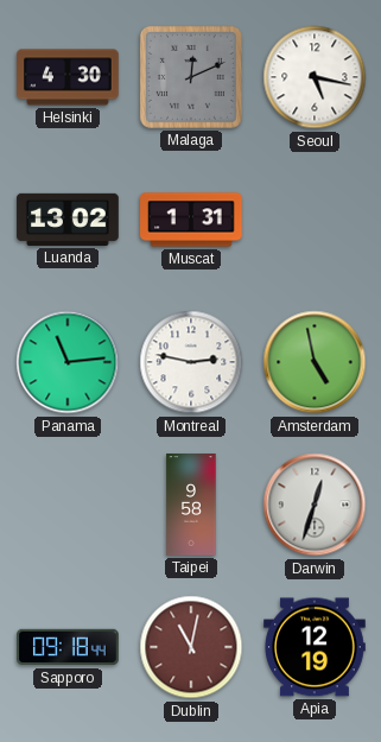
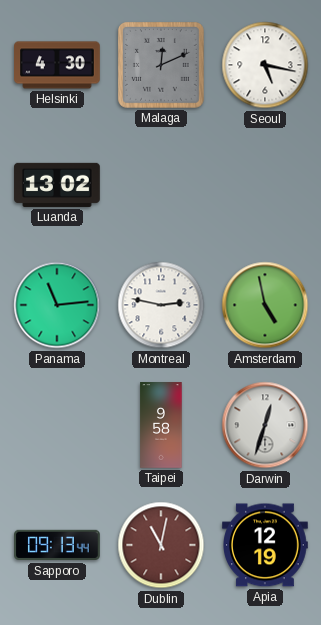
Muscat: 1:31 -> none
Sapporo: 09:18 -> 09:13
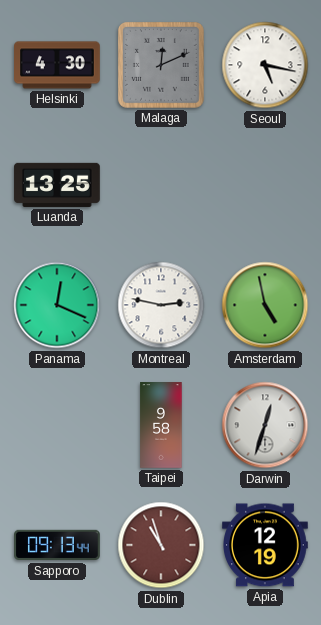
Luanda: 13:02 -> 13:25
Panama: 11:14 -> 12:19
Dublin: 11:02 -> 10:57
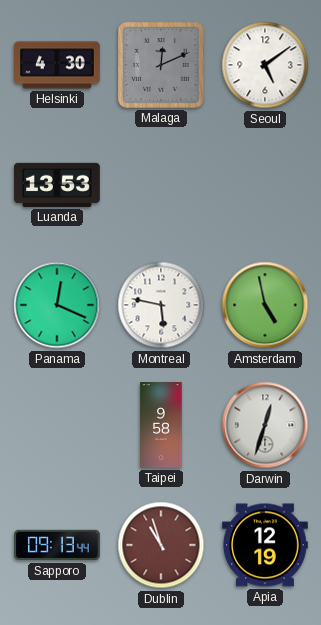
Seoul: 5:17 -> 5:09
Luanda: 13:25 -> 13:53
Montreal: 2:47 -> 5:47
